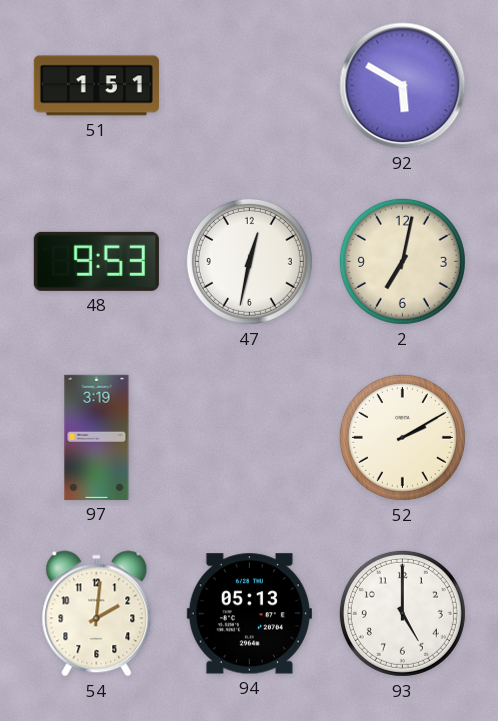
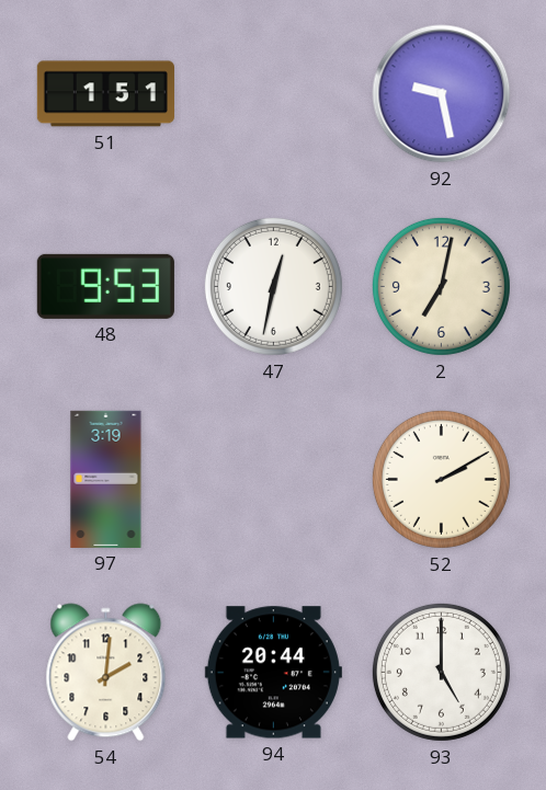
92: 5:50 -> 9:28
94: 05:13 -> 20:44
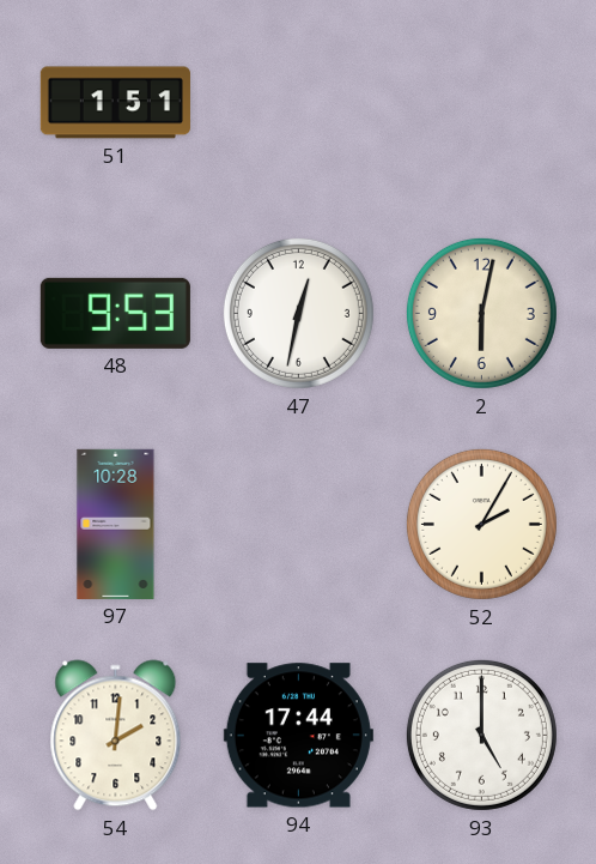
92: 9:28 -> none
2: 7:02 -> 6:02
97: 3:19 -> 10:28
52: 2:10 -> 2:05
94: 20:44 -> 17:44
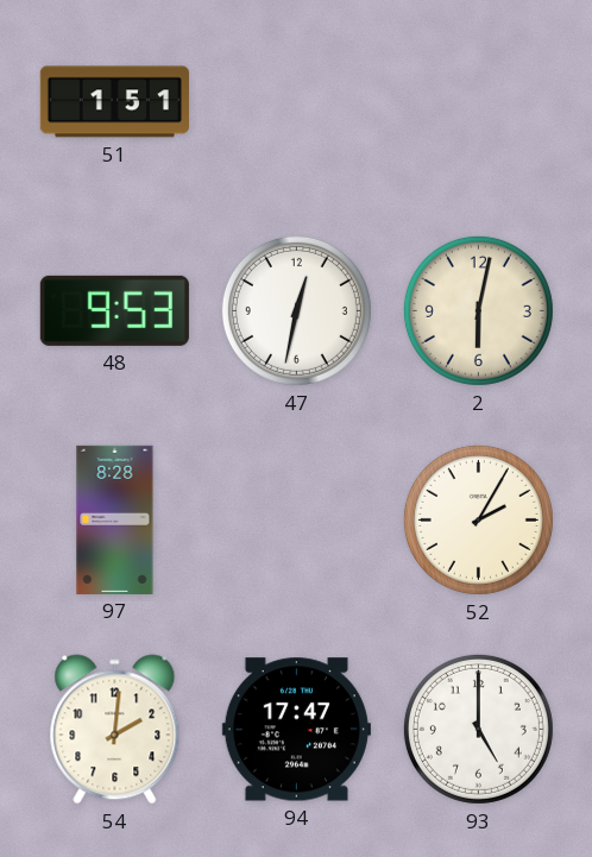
97: 10:28 -> 8:28
94: 17:44 -> 17:47
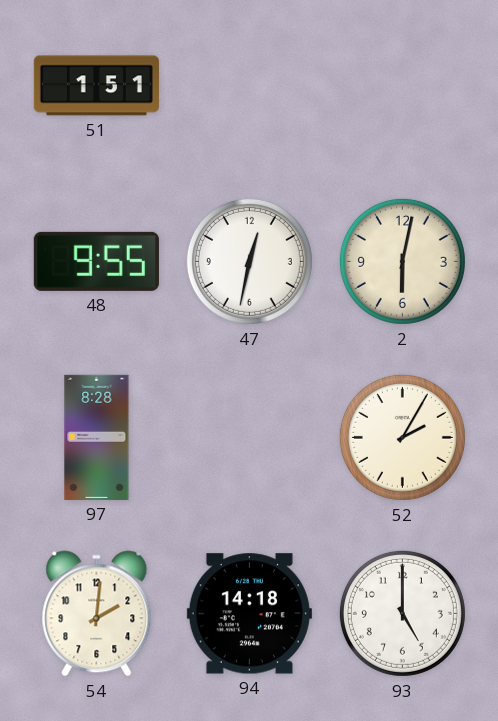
48: 9:53 -> 9:55
94: 17:47 -> 14:18
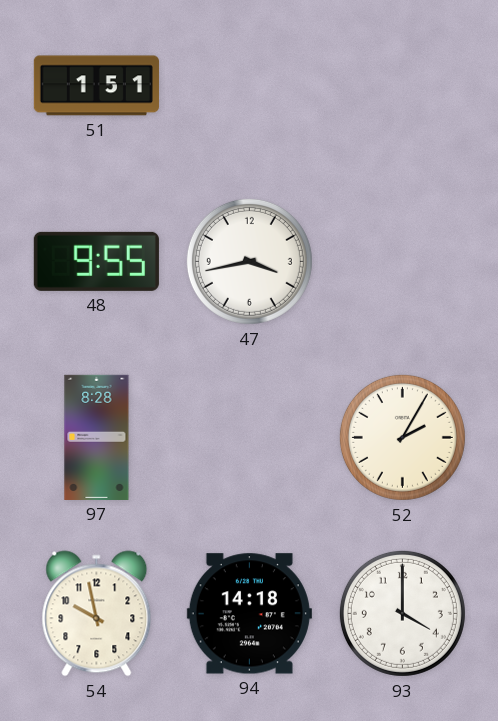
47: 12:32 -> 3:43
2: 6:02 -> none
54: 2:01 -> 9:58
93: 5:00 -> 4:00
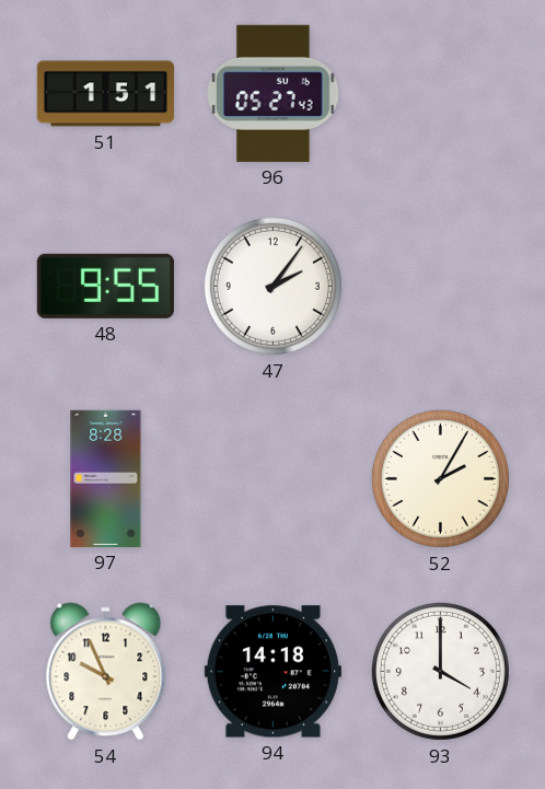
96: none -> 05:27
47: 3:43 -> 2:06
54: 9:58 -> 9:56
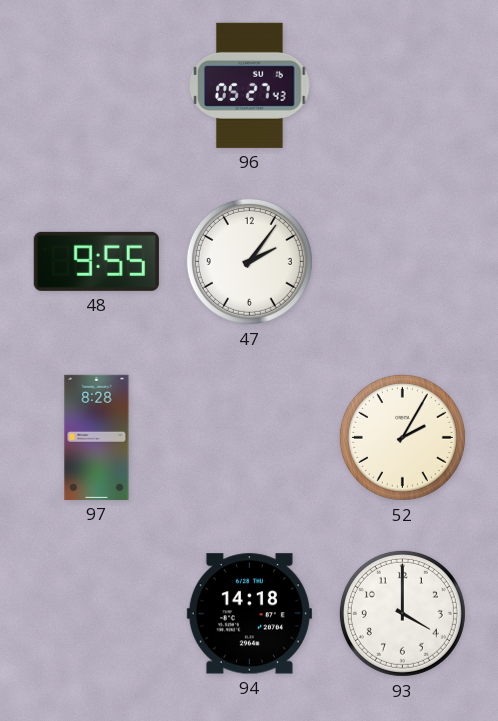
51: 1:51 -> none
54: 9:56 -> none
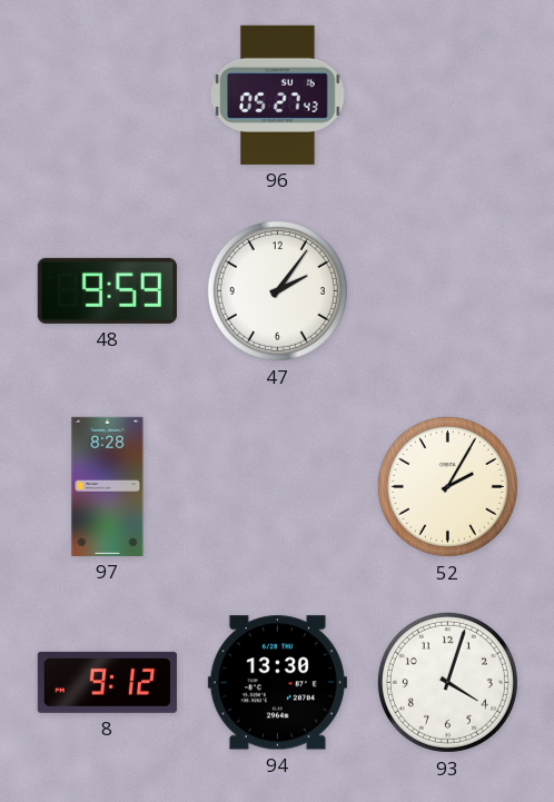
48: 9:55 -> 9:59
8: none -> 9:12
94: 14:18 -> 13:30
93: 4:00 -> 4:03
